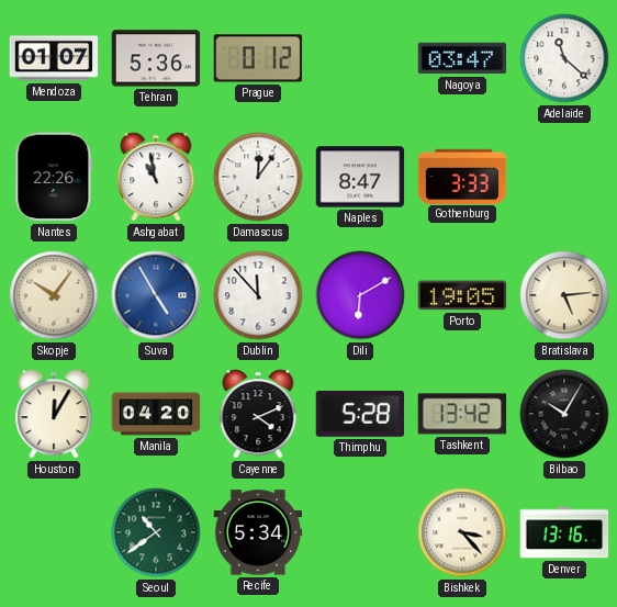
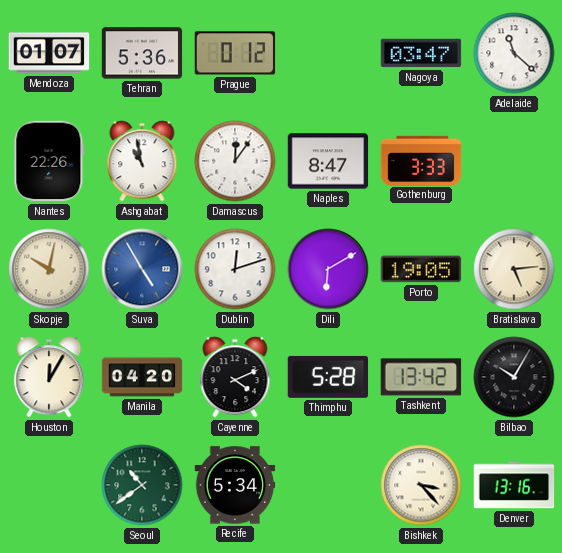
Skopje: 10:06 -> 10:02
Dublin: 11:53 -> 12:12
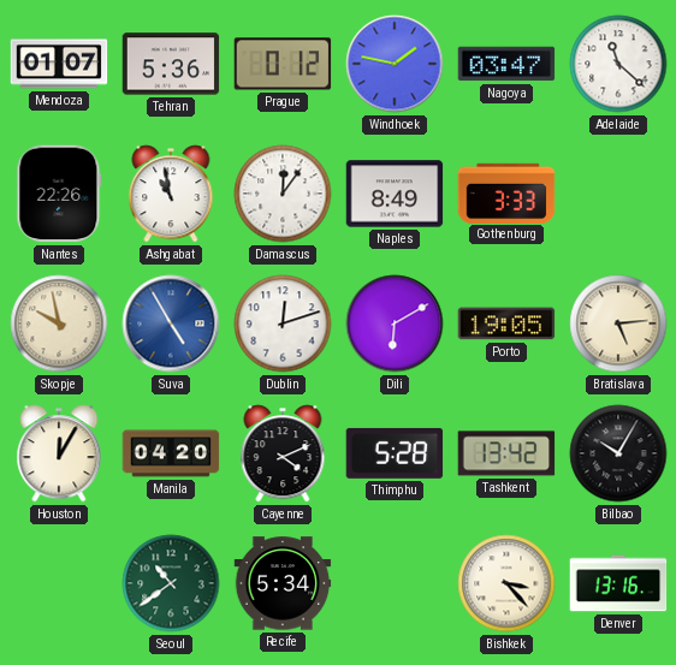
Windhoek: none -> 1:47
Naples: 8:47 -> 8:49
Skopje: 10:02 -> 9:58
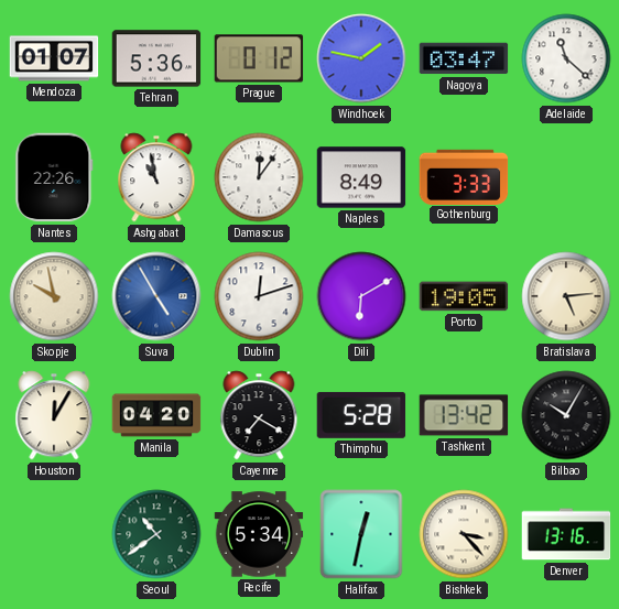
Cayenne: 4:11 -> 7:20
Halifax: none -> 12:32
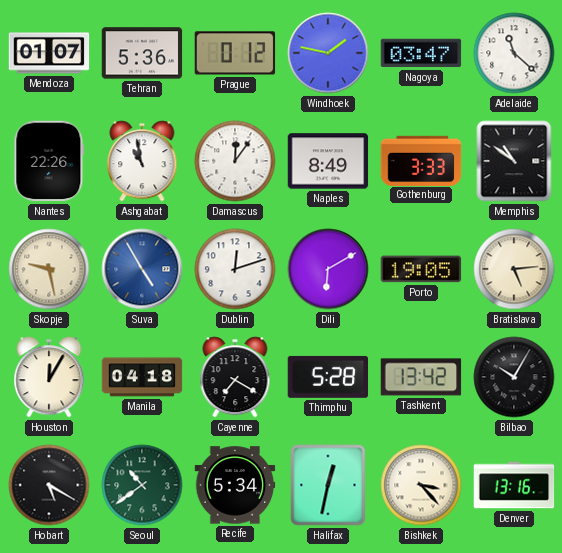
Memphis: none -> 10:51
Skopje: 9:58 -> 9:28
Manila: 04:20 -> 04:18
Hobart: none -> 5:20
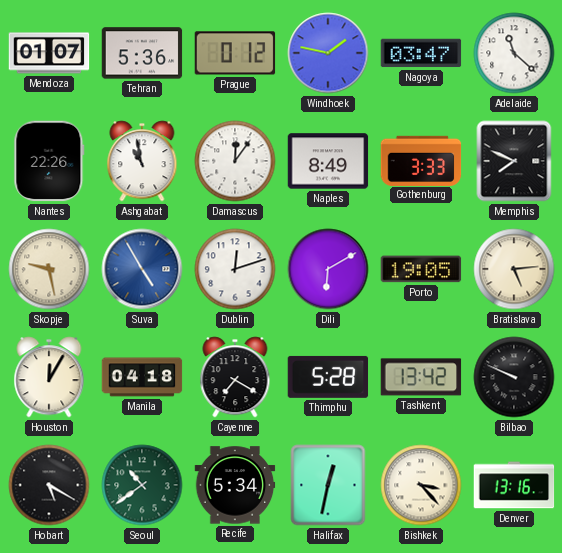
Memphis: 10:51 -> 7:49
Bilbao: 10:05 -> 9:49
